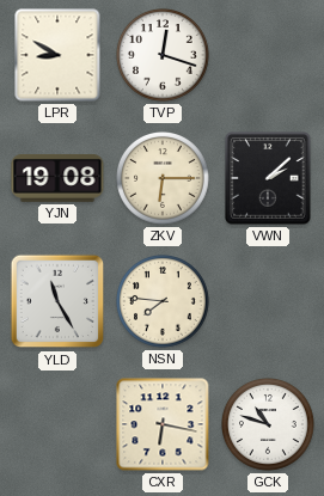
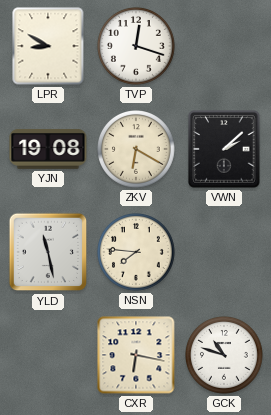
ZKV: 6:15 -> 6:20
YLD: 11:25 -> 11:28
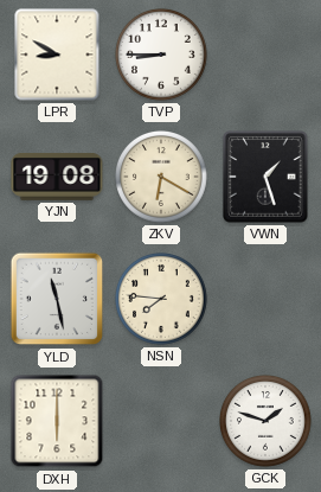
TVP: 12:18 -> 8:45
VWN: 2:08 -> 1:27
DXH: none -> 6:00
CXR: 6:17 -> none
GCK: 10:48 -> 1:48
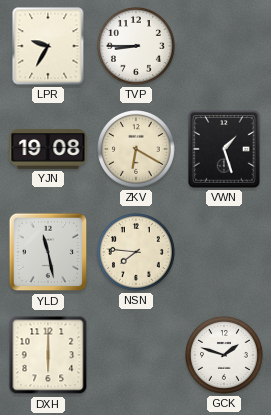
LPR: 8:50 -> 9:35
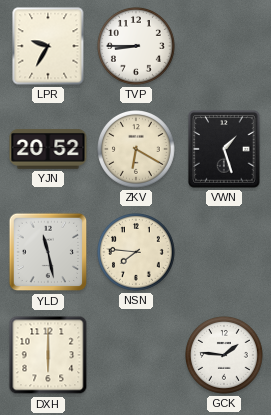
YJN: 19:08 -> 20:52
GCK: 1:48 -> 1:46
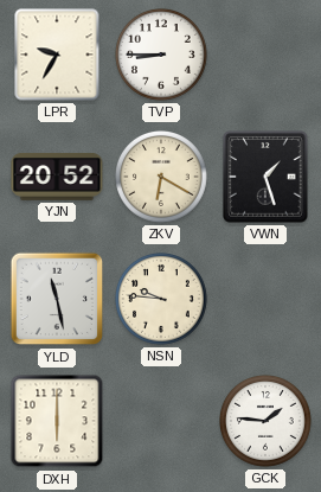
NSN: 7:46 -> 9:46
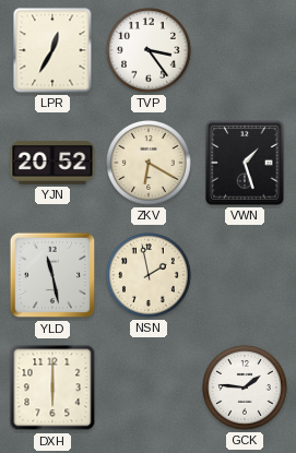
LPR: 9:35 -> 12:35
TVP: 8:45 -> 3:24
NSN: 9:46 -> 1:58
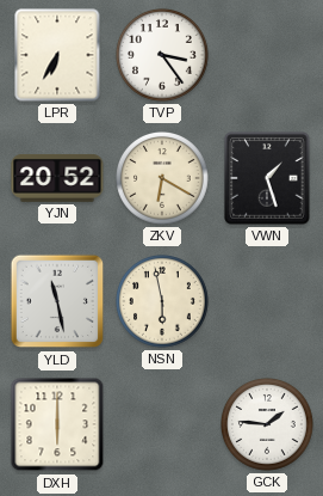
LPR: 12:35 -> 6:35
NSN: 1:58 -> 5:58
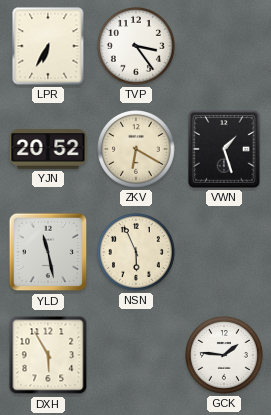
NSN: 5:58 -> 5:56
DXH: 6:00 -> 5:55
